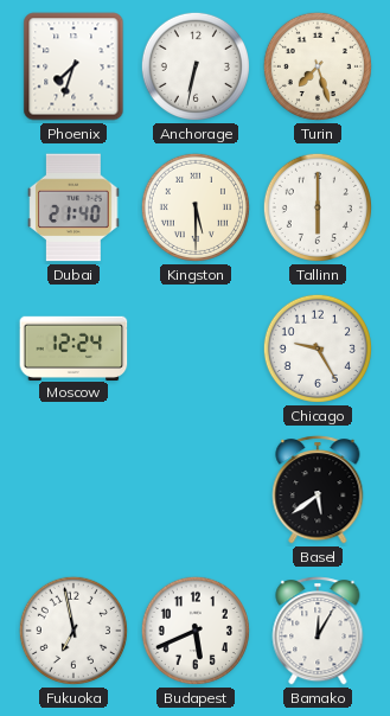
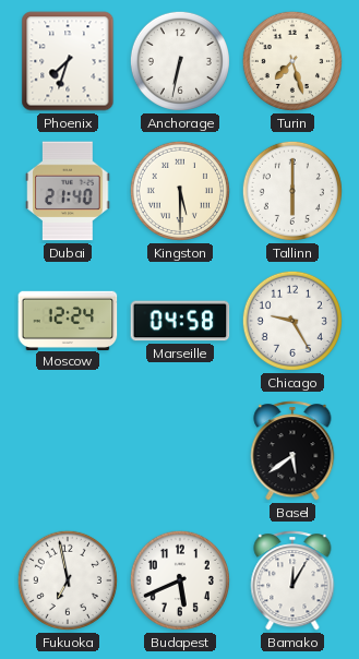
Marseille: none -> 04:58
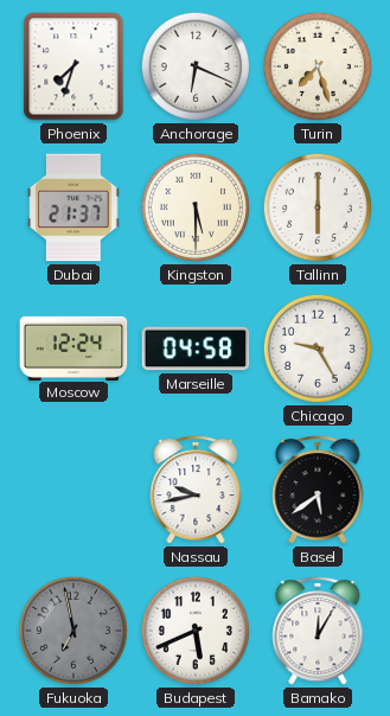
Anchorage: 6:32 -> 6:19
Dubai: 21:40 -> 21:37
Nassau: none -> 9:43
Fukuoka dial: white -> grey
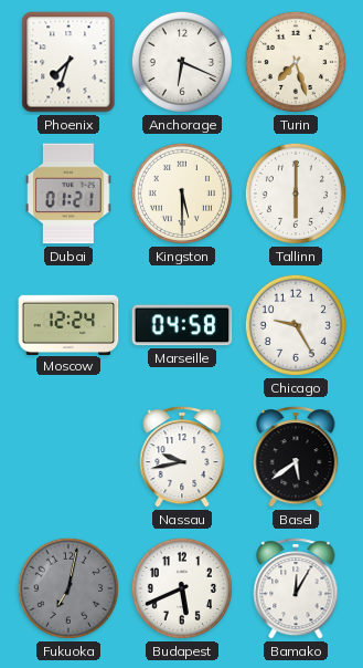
Dubai: 21:37 -> 01:21
Fukuoka: 6:58 -> 7:02
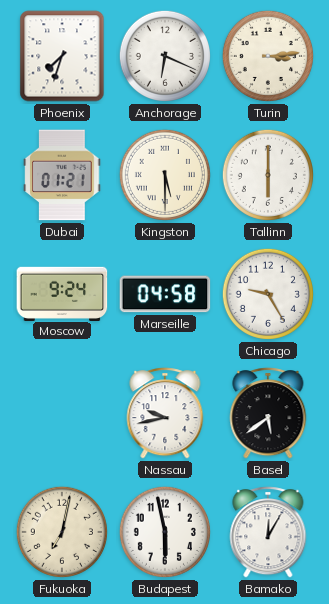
Turin: 7:27 -> 3:14
Moscow: 12:24 -> 9:24
Fukuoka dial: grey -> cream
Budapest: 5:41 -> 5:58
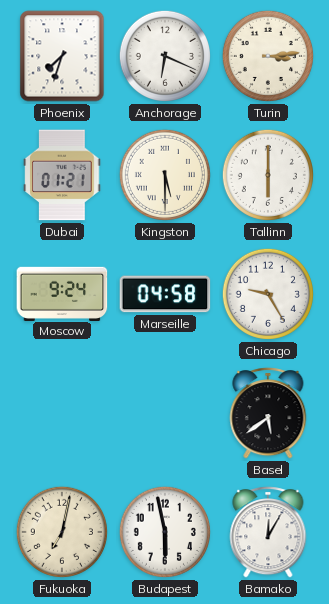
Nassau: 9:43 -> none
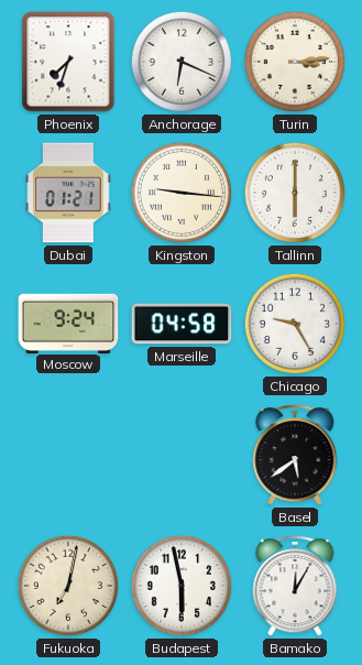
Kingston: 5:30 -> 9:16
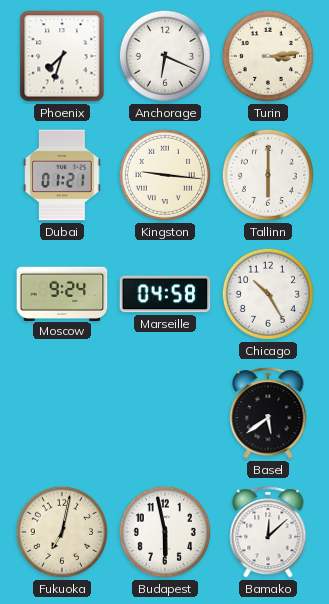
Chicago: 9:25 -> 10:25
Bamako: 12:05 -> 12:08
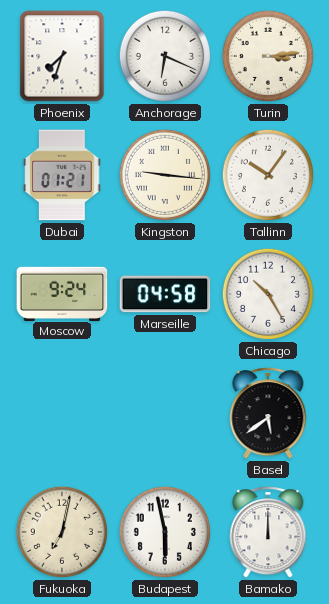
Tallinn: 6:00 -> 10:06
Bamako: 12:08 -> 12:00
